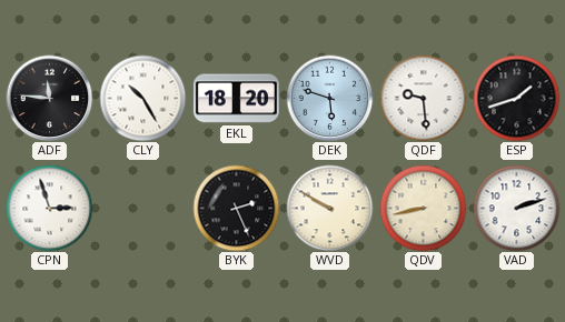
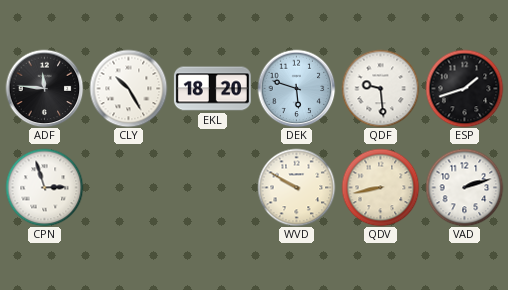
BYK: 2:26 -> none
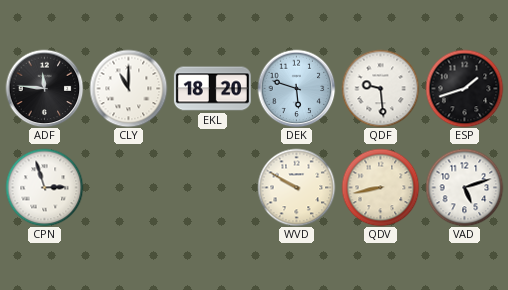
CLY: 10:25 -> 11:00
VAD: 2:12 -> 5:12
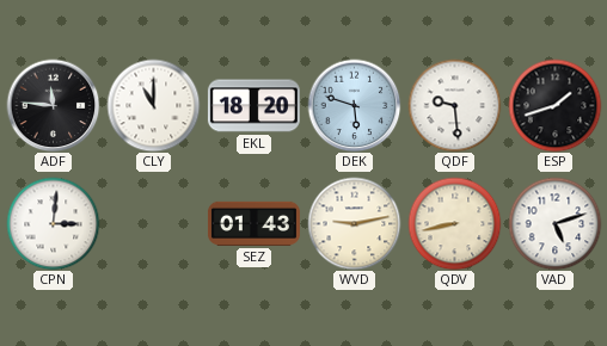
CPN: 2:57 -> 3:01
SEZ: none -> 01:43
WVD: 9:50 -> 9:13
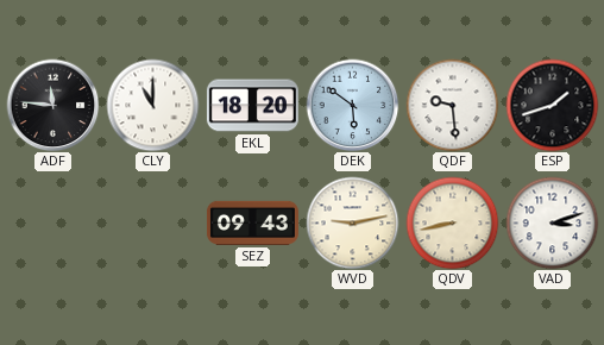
DEK: 5:48 -> 5:51
CPN: 3:01 -> none
SEZ: 01:43 -> 09:43
VAD: 5:12 -> 3:12
